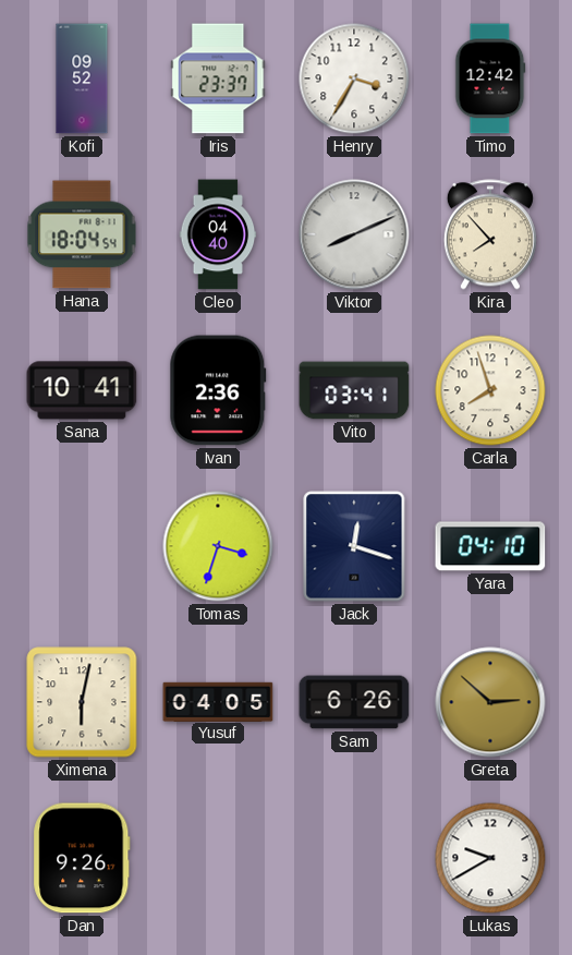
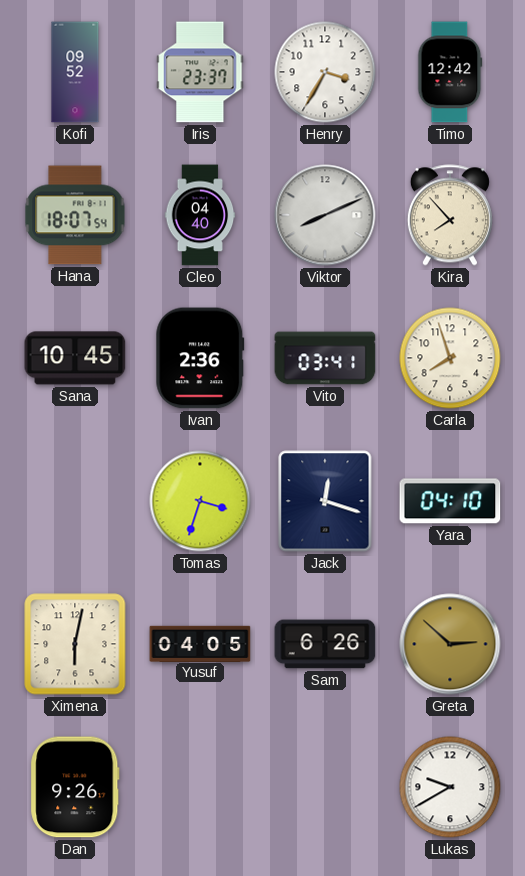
Hana: 18:04 -> 18:07
Sana: 10:41 -> 10:45
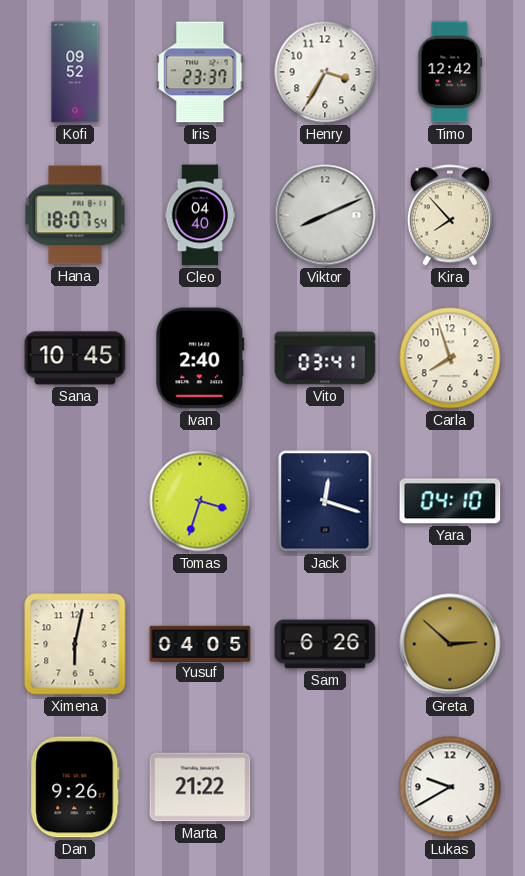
Ivan: 2:36 -> 2:40
Marta: none -> 21:22
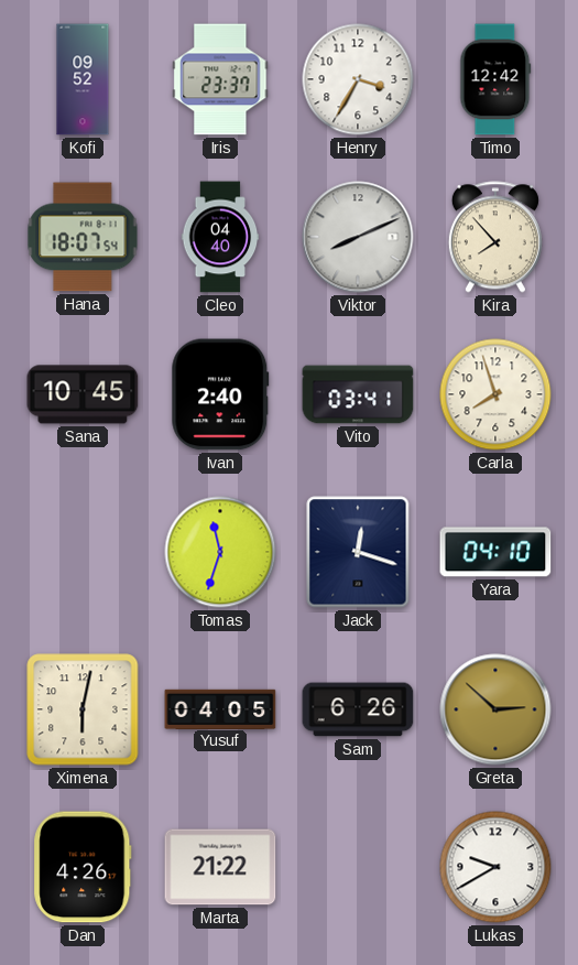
Tomas: 3:33 -> 11:33
Dan: 9:26 -> 4:26
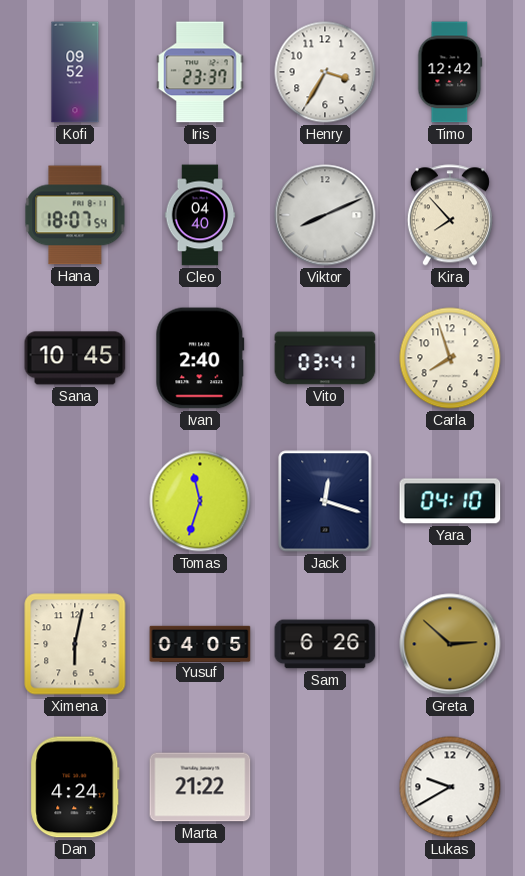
Dan: 4:26 -> 4:24
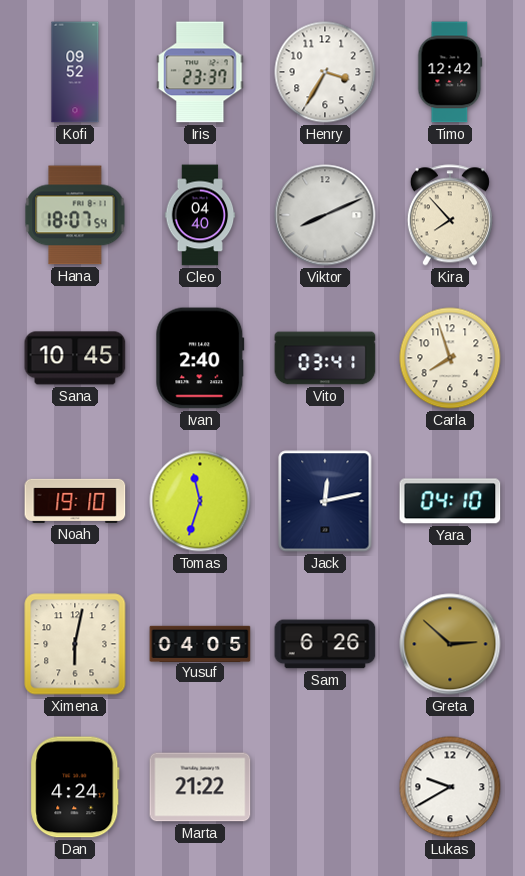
Noah: none -> 19:10
Jack: 12:18 -> 12:13
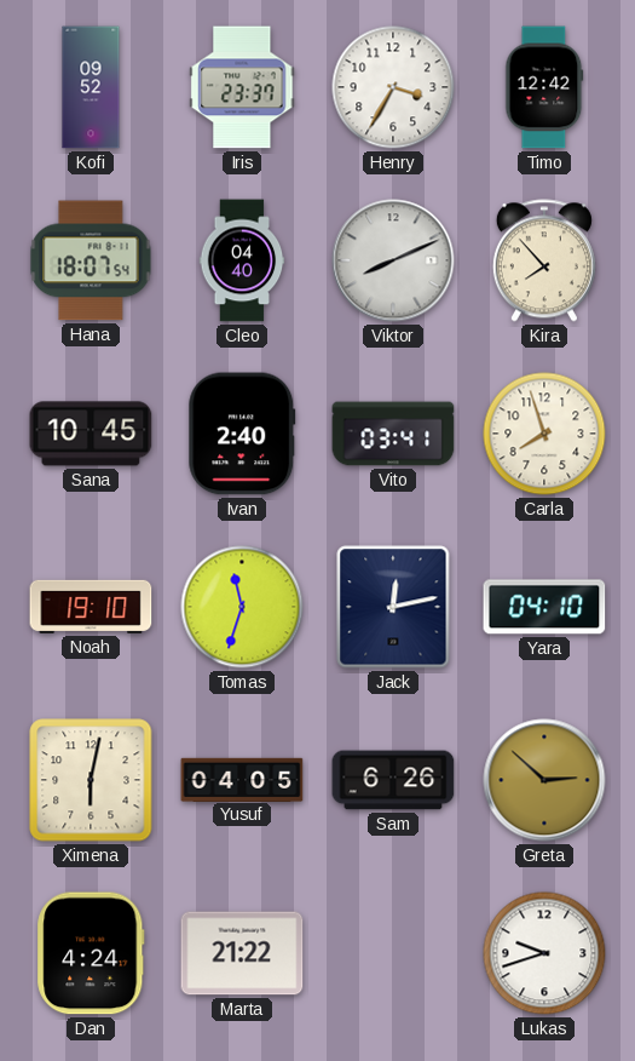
Lukas: 9:40 -> 9:42
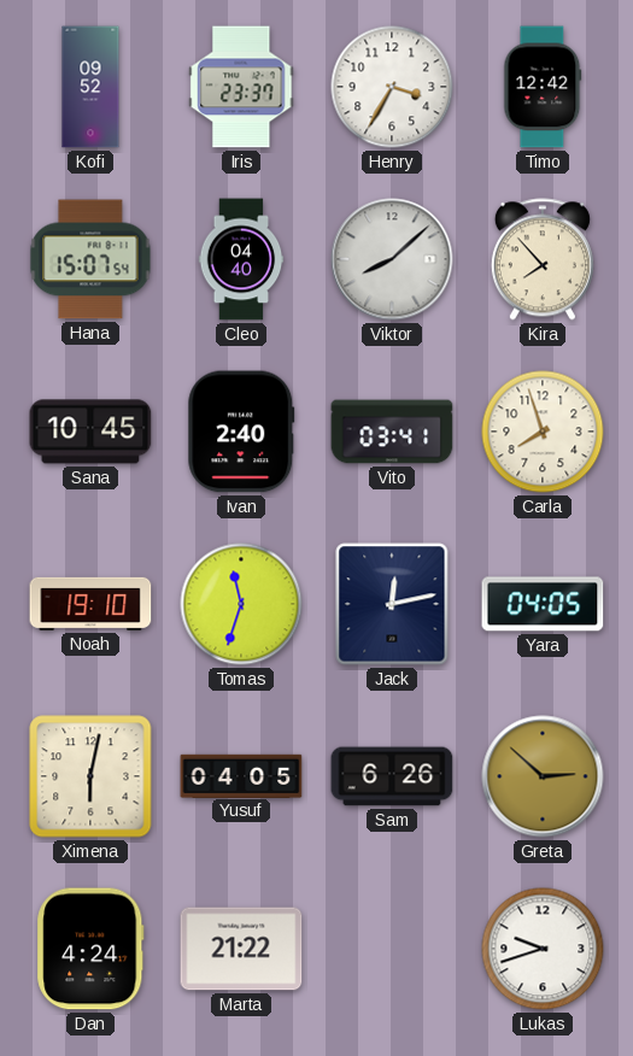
Hana: 18:07 -> 15:07
Viktor: 8:11 -> 8:08
Yara: 04:10 -> 04:05
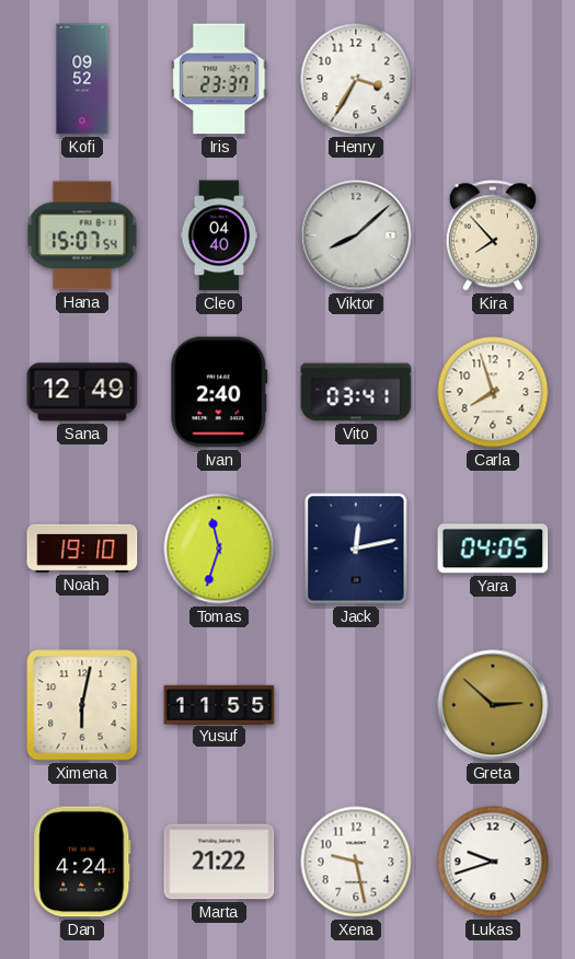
Timo: 12:42 -> none
Sana: 10:45 -> 12:49
Yusuf: 04:05 -> 11:55
Sam: 6:26 -> none
Xena: none -> 9:28
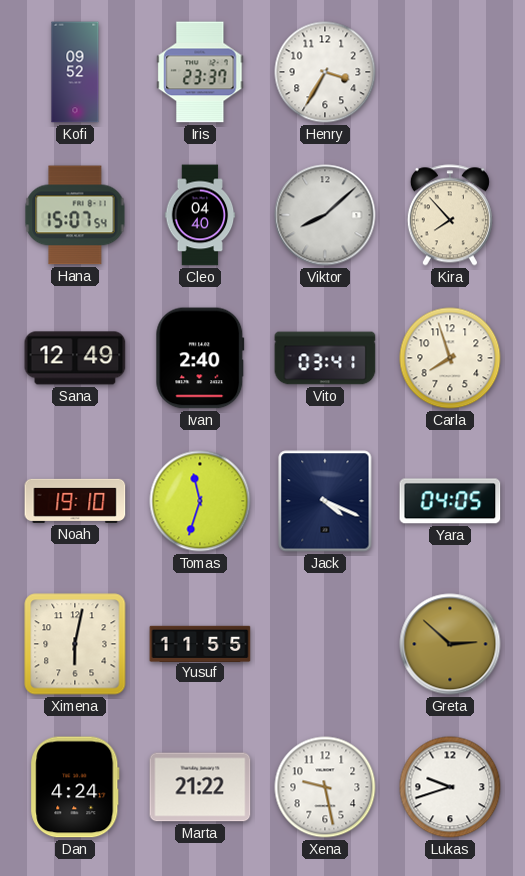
Jack: 12:13 -> 4:19
